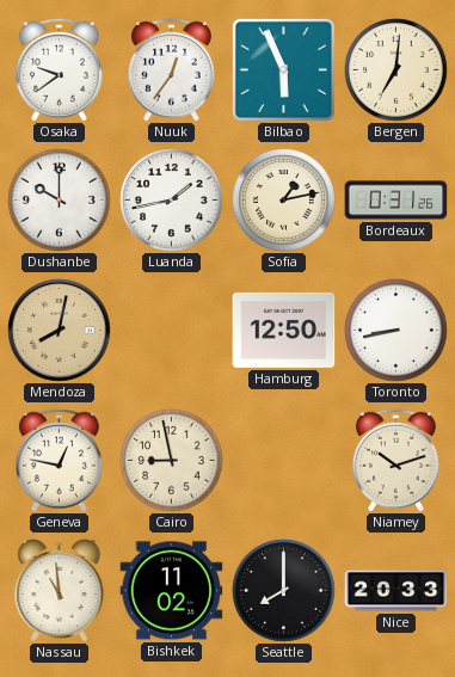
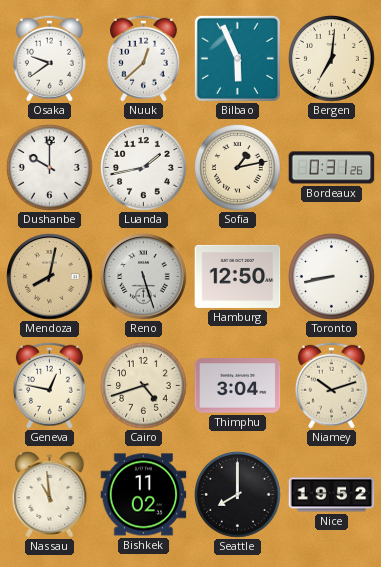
Nuuk: 12:36 -> 12:38
Reno: none -> 5:27
Cairo: 8:58 -> 4:42
Thimphu: none -> 3:04
Nice: 20:33 -> 19:52
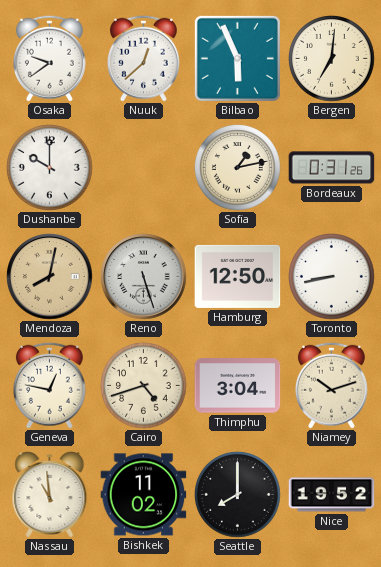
Luanda: 1:43 -> none
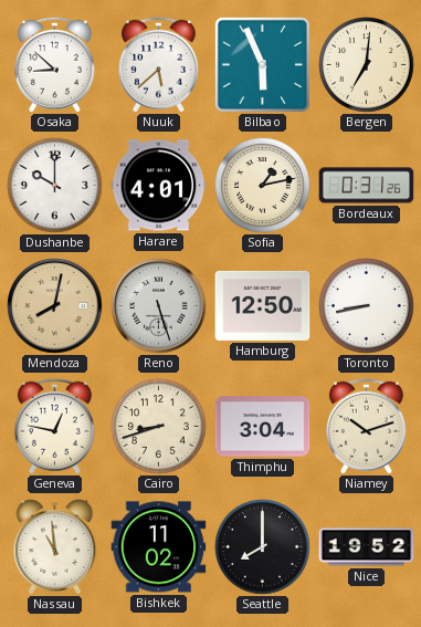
Osaka: 9:39 -> 8:52
Nuuk: 12:38 -> 5:38
Harare: none -> 4:01
Cairo: 4:42 -> 8:42
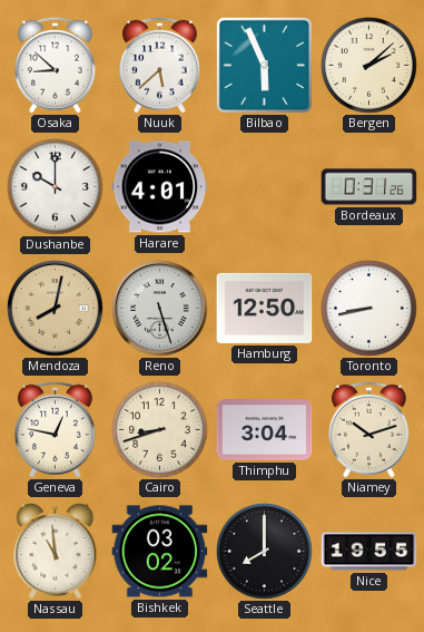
Bergen: 7:01 -> 2:08
Sofia: 1:13 -> none
Bishkek: 11:02 -> 03:02
Nice: 19:52 -> 19:55
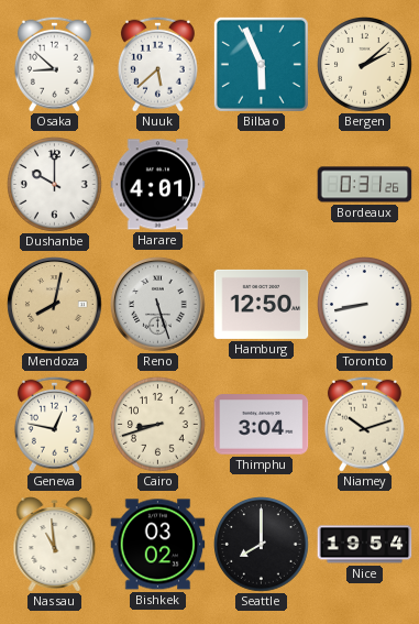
Nice: 19:55 -> 19:54
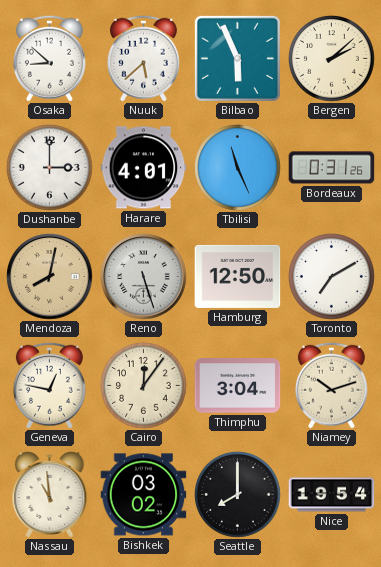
Dushanbe: 10:00 -> 3:00
Tbilisi: none -> 11:26
Toronto: 8:43 -> 7:10
Cairo: 8:42 -> 12:06
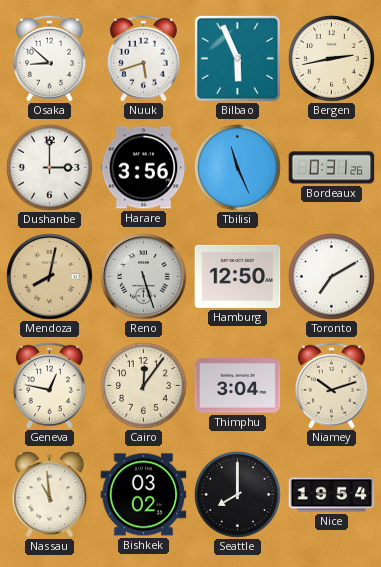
Nuuk: 5:38 -> 5:42
Bergen: 2:08 -> 2:43
Harare: 4:01 -> 3:56
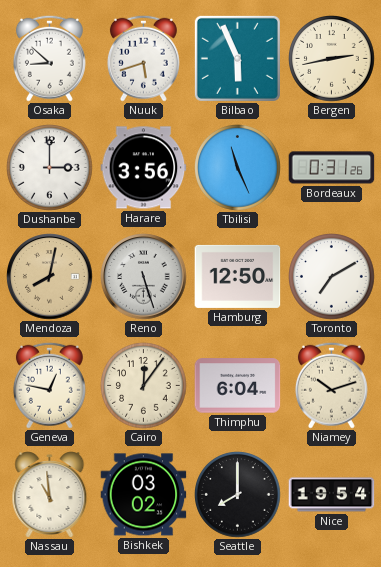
Thimphu: 3:04 -> 6:04
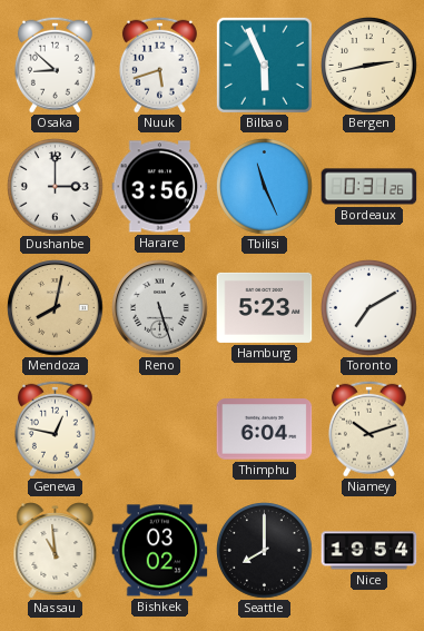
Hamburg: 12:50 -> 5:23
Cairo: 12:06 -> none
